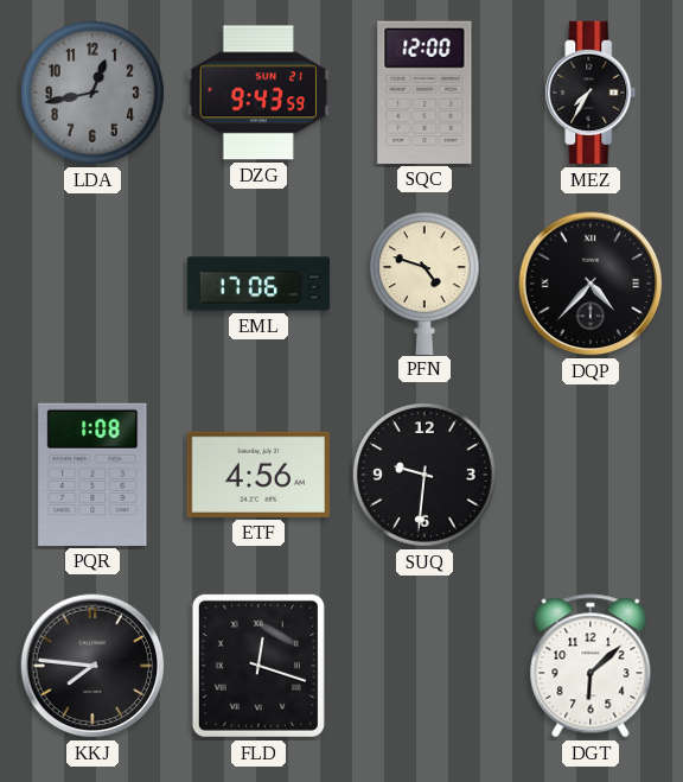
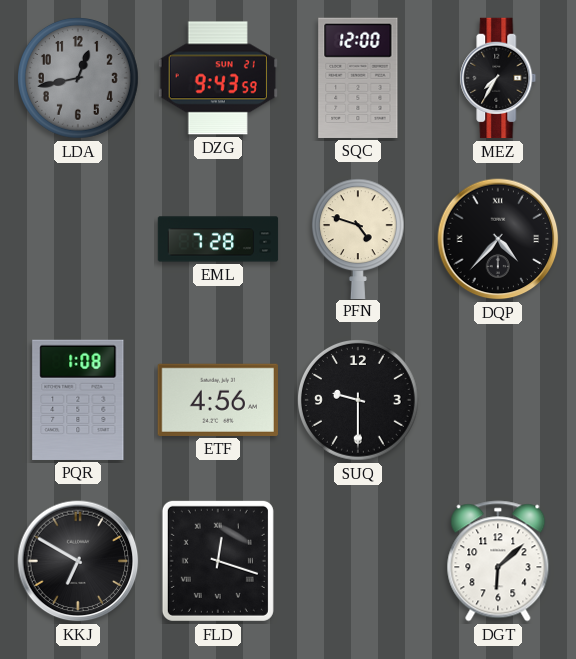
EML: 17:06 -> 7:28
SUQ: 9:31 -> 9:30
KKJ: 7:46 -> 6:50
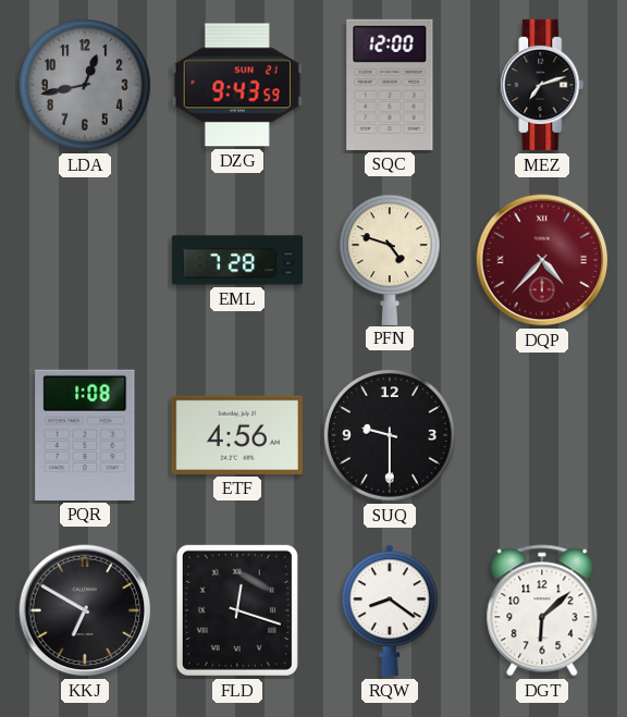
MEZ: 7:35 -> 7:12
DQP dial: black -> burgundy
RQW: none -> 8:21
